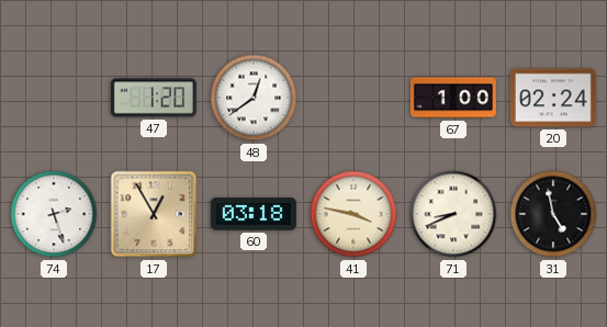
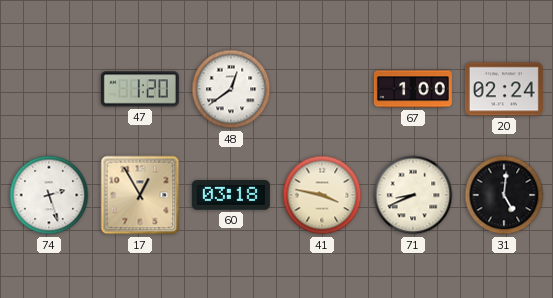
31: 4:58 -> 5:01
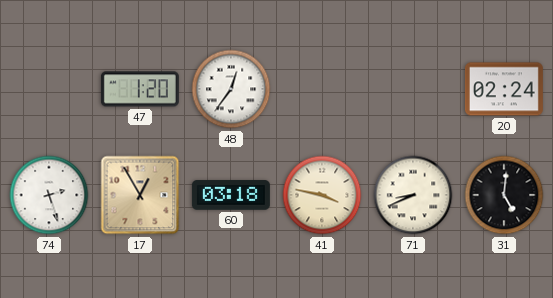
48: 12:39 -> 12:36
67: 1:00 -> none
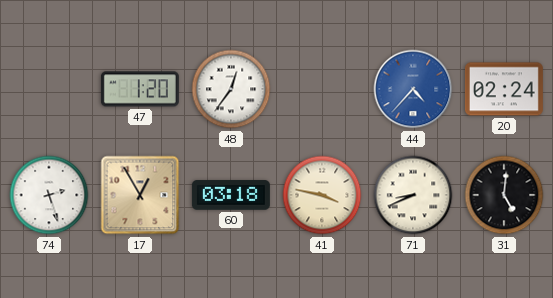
44: none -> 4:37
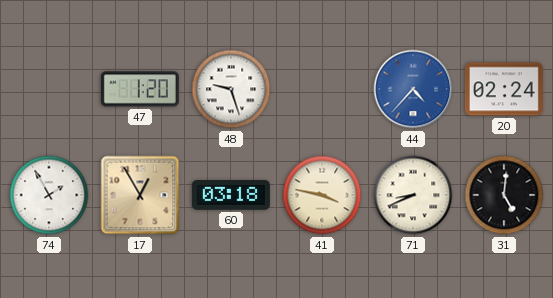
48: 12:36 -> 9:27
74: 2:27 -> 1:55
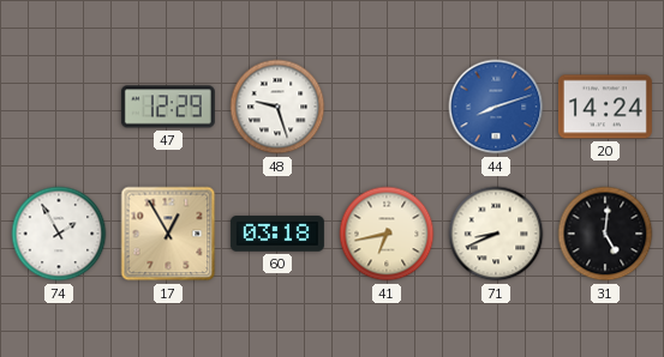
47: 1:20 -> 12:29
44: 4:37 -> 8:12
20: 02:24 -> 14:24
41: 3:47 -> 6:43
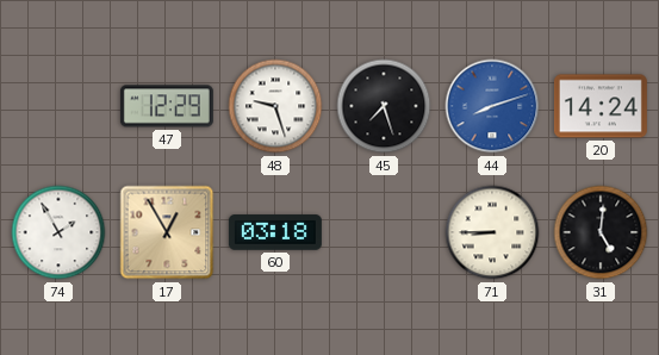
45: none -> 7:27
41: 6:43 -> none
71: 8:41 -> 8:45
